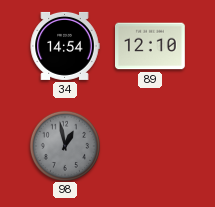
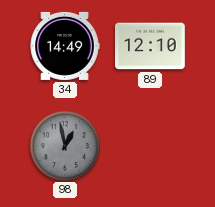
34: 14:54 -> 14:49
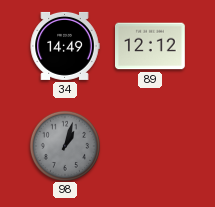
89: 12:10 -> 12:12
98: 12:58 -> 1:03
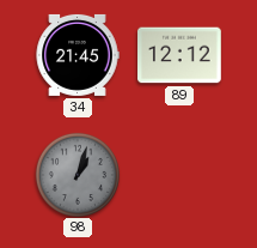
34: 14:49 -> 21:45
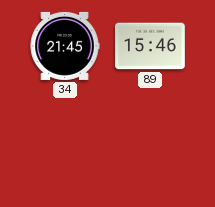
89: 12:12 -> 15:46
98: 1:03 -> none
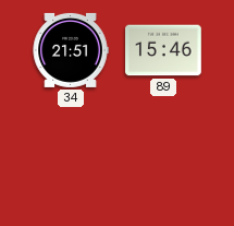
34: 21:45 -> 21:51
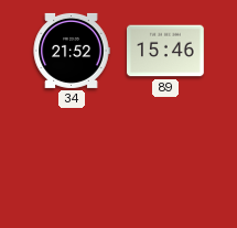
34: 21:51 -> 21:52
